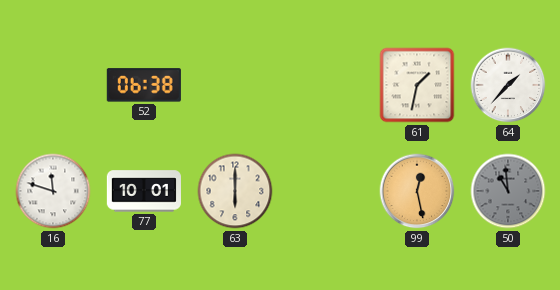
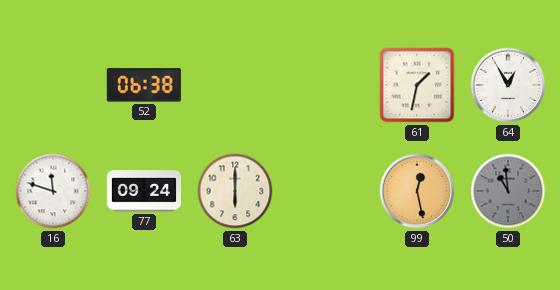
64: 1:37 -> 12:55
77: 10:01 -> 09:24
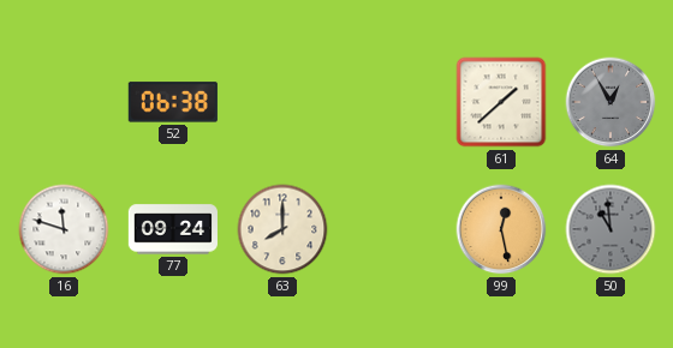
61: 1:32 -> 1:38
64 dial: white -> grey
63: 6:00 -> 8:00
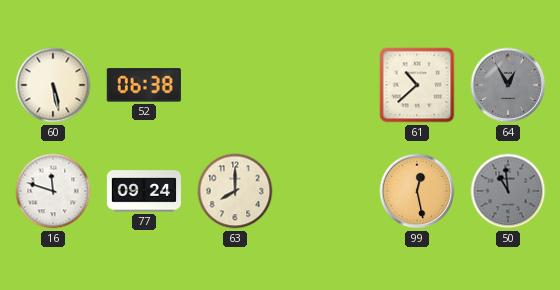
60: none -> 5:28
61: 1:38 -> 10:38
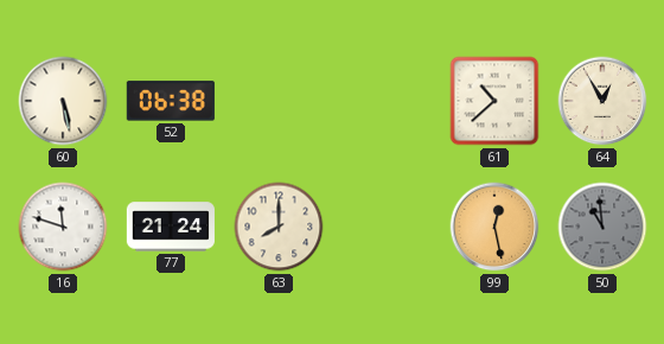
64 dial: grey -> cream
77: 09:24 -> 21:24
